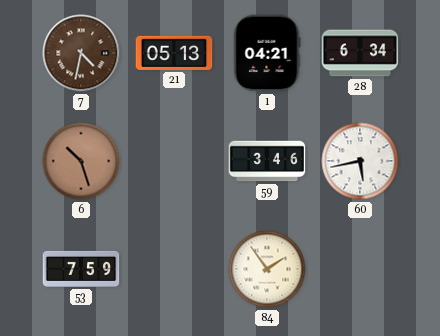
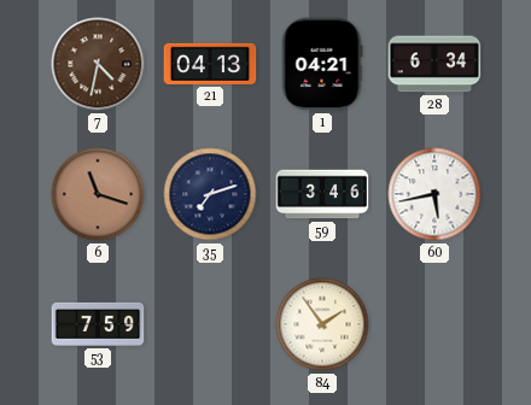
21: 05:13 -> 04:13
6: 10:27 -> 11:18
35: none -> 7:12
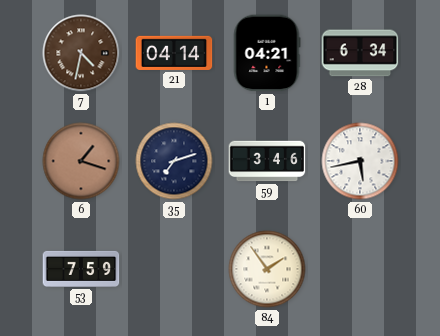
21: 04:13 -> 04:14
6: 11:18 -> 1:18
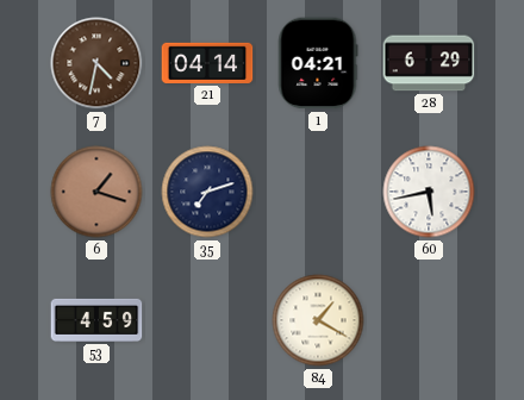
28: 6:34 -> 6:29
59: 3:46 -> none
53: 7:59 -> 4:59
84: 1:54 -> 1:20
